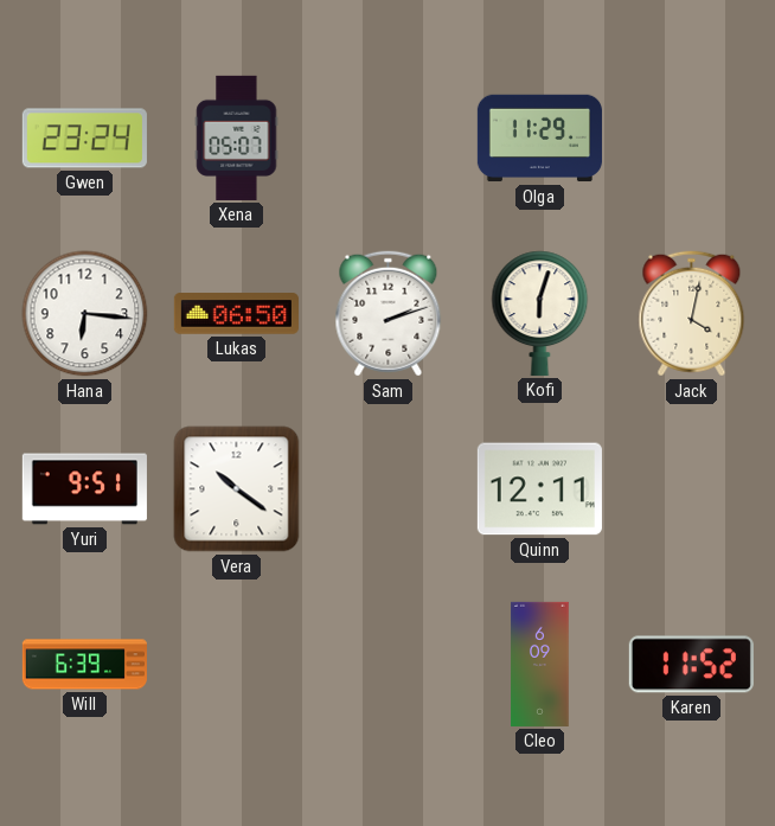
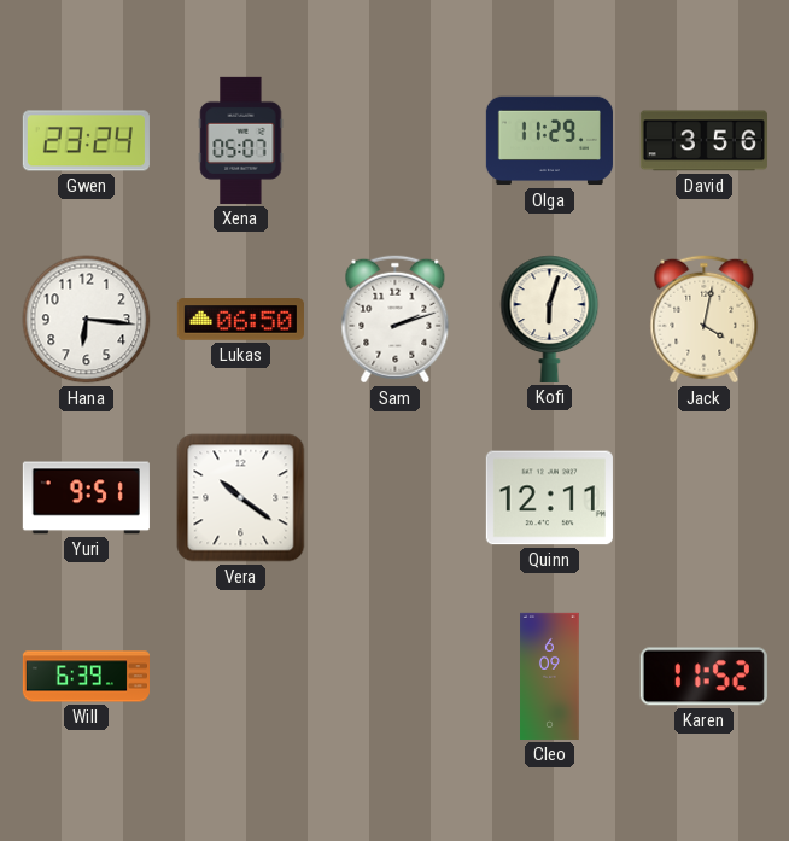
David: none -> 3:56
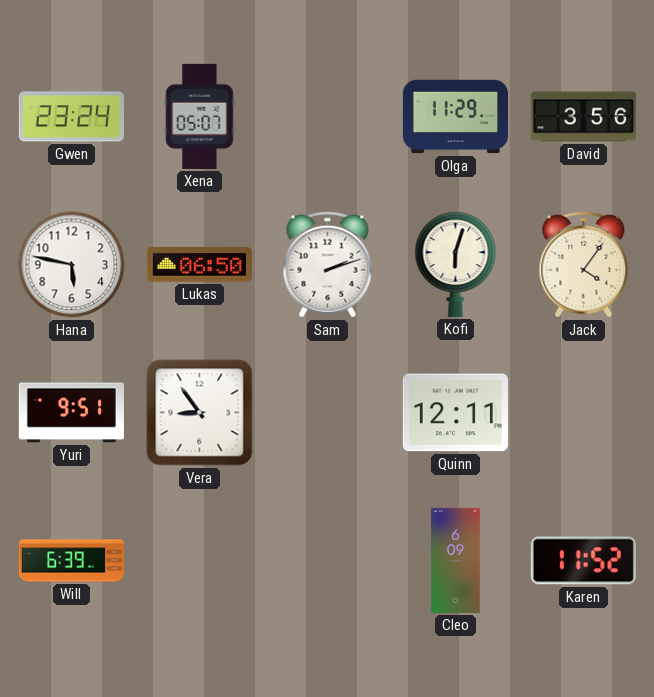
Hana: 6:16 -> 5:47
Jack: 4:02 -> 4:06
Vera: 10:21 -> 8:54
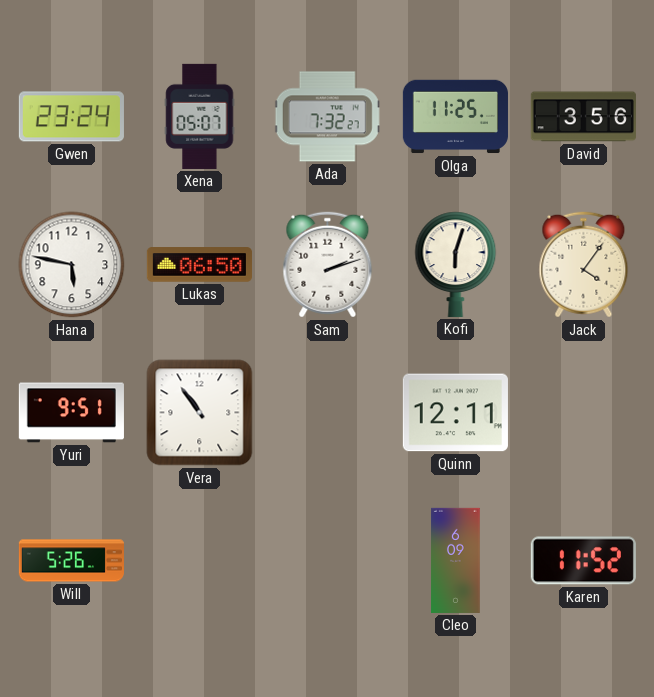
Ada: none -> 7:32
Olga: 11:29 -> 11:25
Vera: 8:54 -> 10:54
Will: 6:39 -> 5:26
